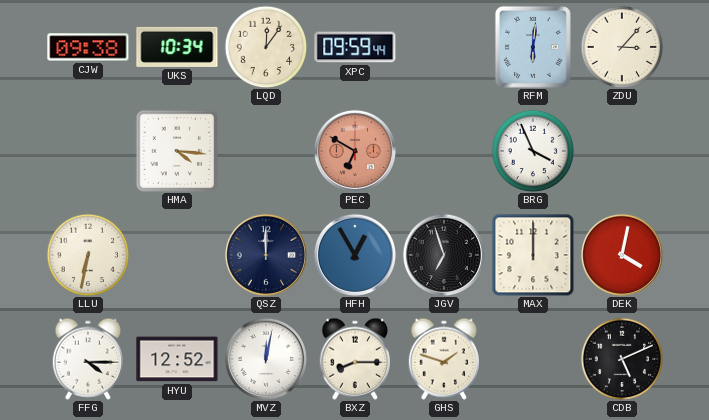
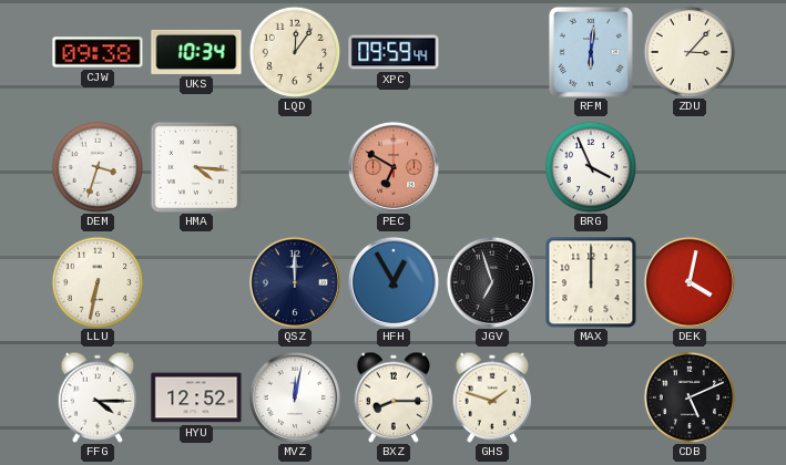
DEM: none -> 3:33
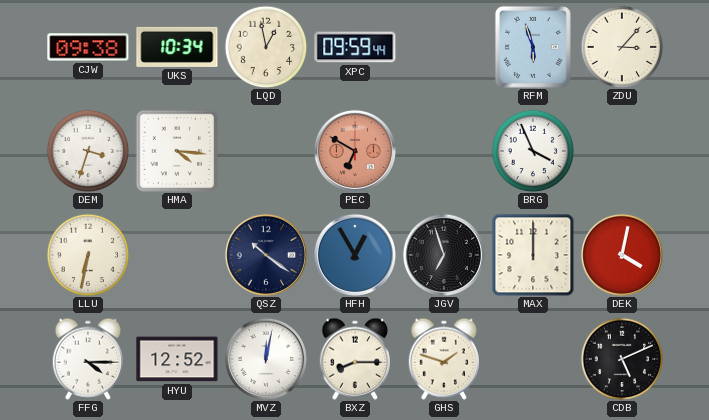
LQD: 12:06 -> 12:58
RFM: 6:01 -> 5:57
QSZ: 12:00 -> 10:21
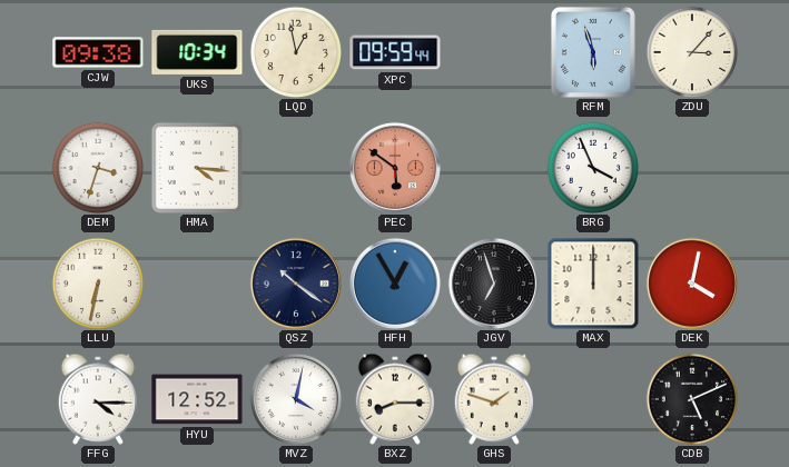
PEC: 6:50 -> 5:51
MVZ: 12:02 -> 4:02
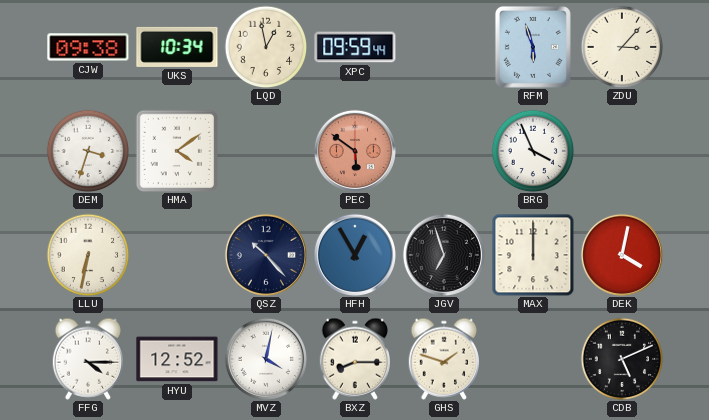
HMA: 4:16 -> 4:09
QSZ: 10:21 -> 10:23
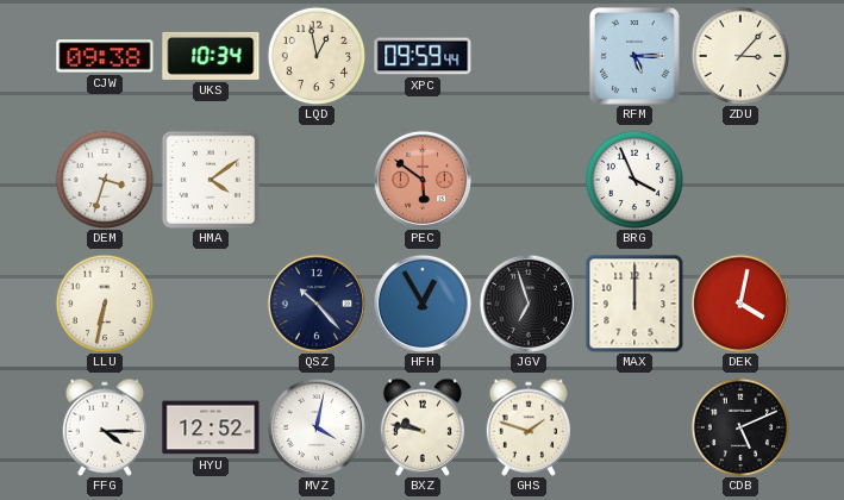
RFM: 5:57 -> 5:15
BXZ: 8:15 -> 9:47
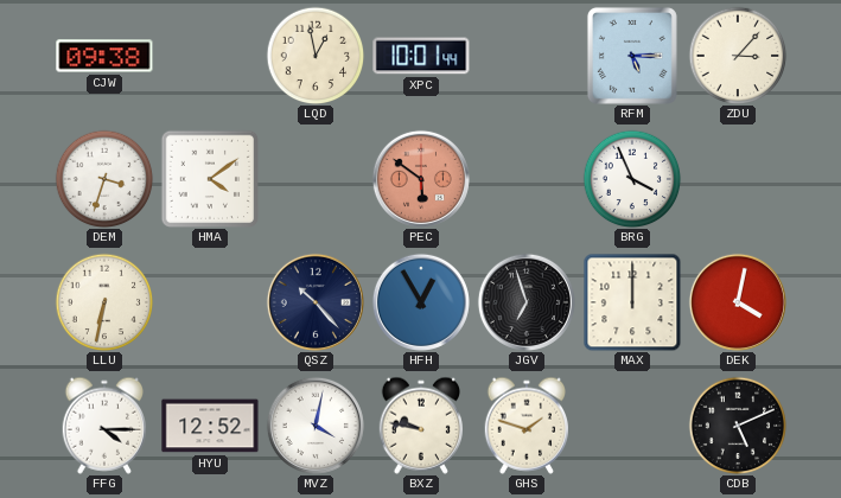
UKS: 10:34 -> none
XPC: 09:59 -> 10:01
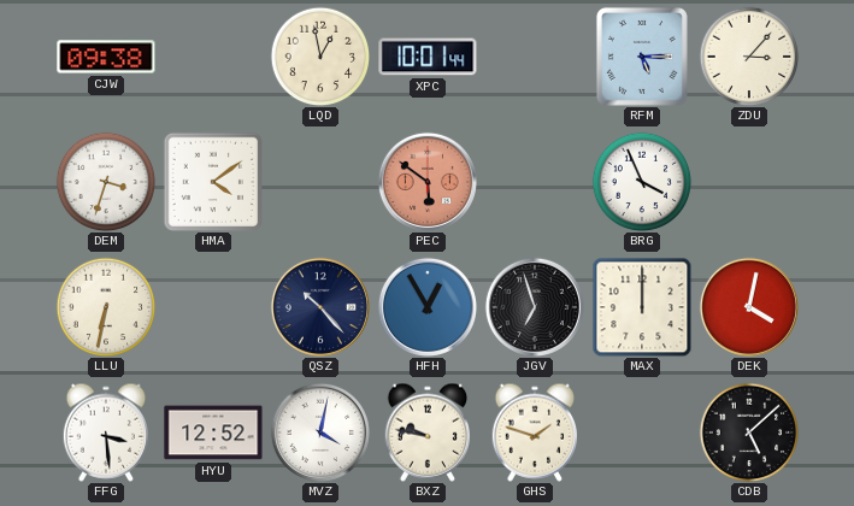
FFG: 4:15 -> 3:29
CDB: 5:11 -> 5:08
